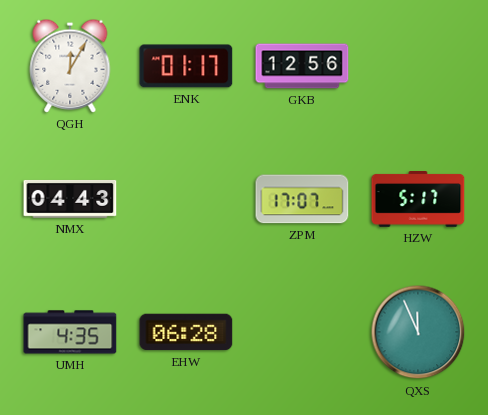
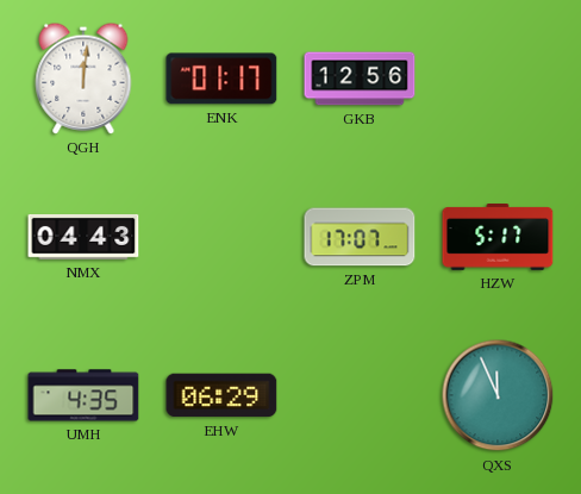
QGH: 12:05 -> 12:01
EHW: 06:28 -> 06:29
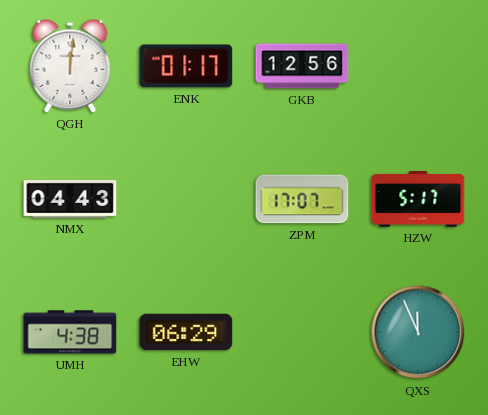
UMH: 4:35 -> 4:38
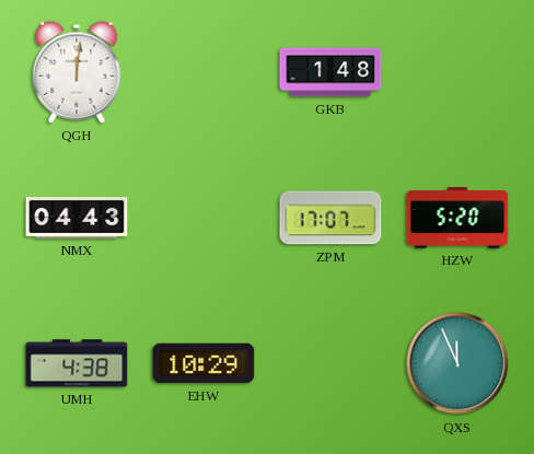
ENK: 01:17 -> none
GKB: 12:56 -> 1:48
HZW: 5:17 -> 5:20
EHW: 06:29 -> 10:29
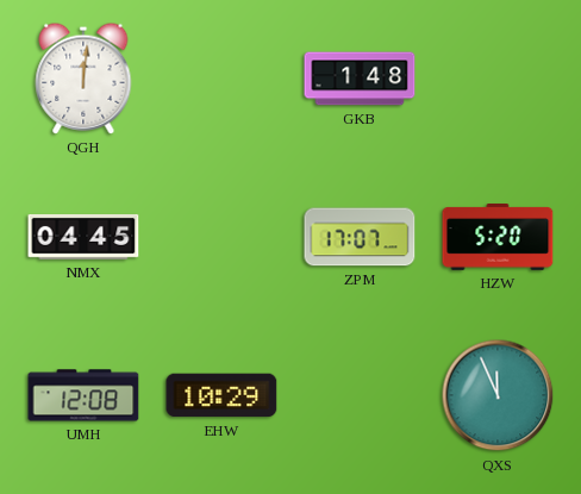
NMX: 04:43 -> 04:45
UMH: 4:38 -> 12:08
